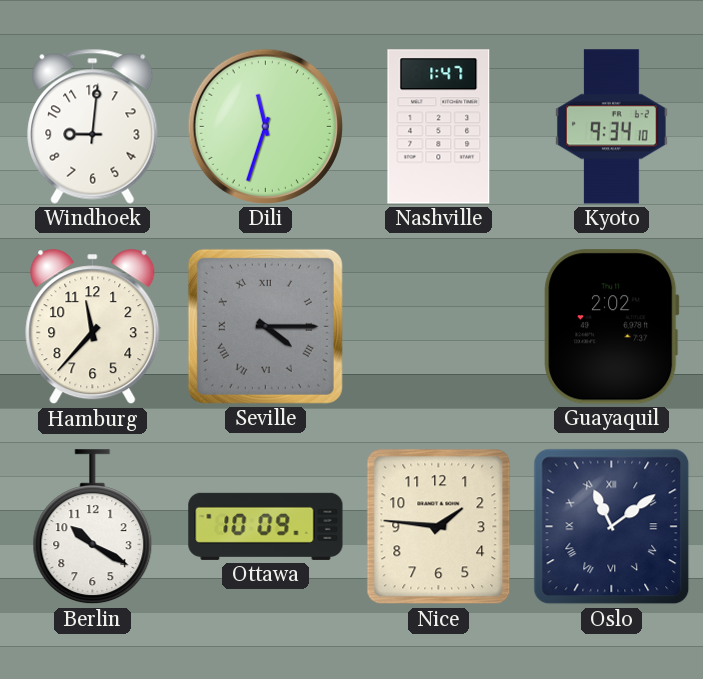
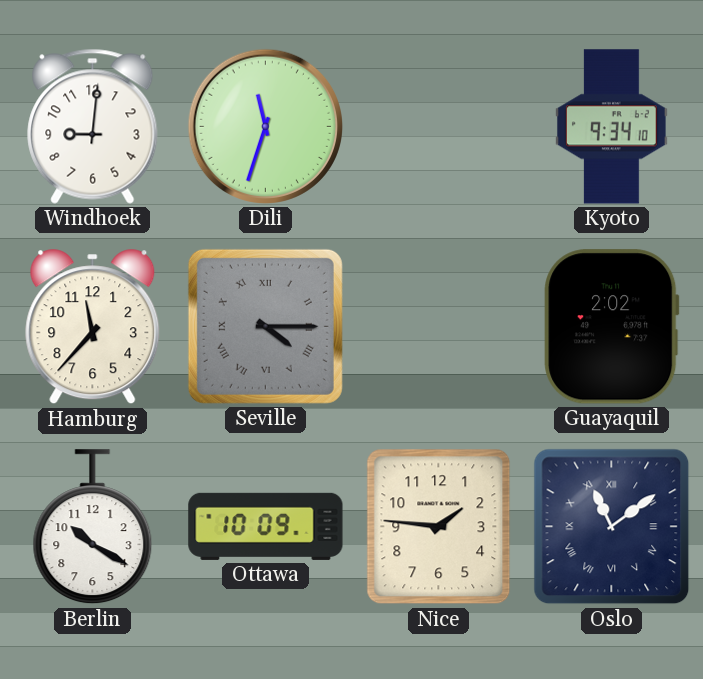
Nashville: 1:47 -> none
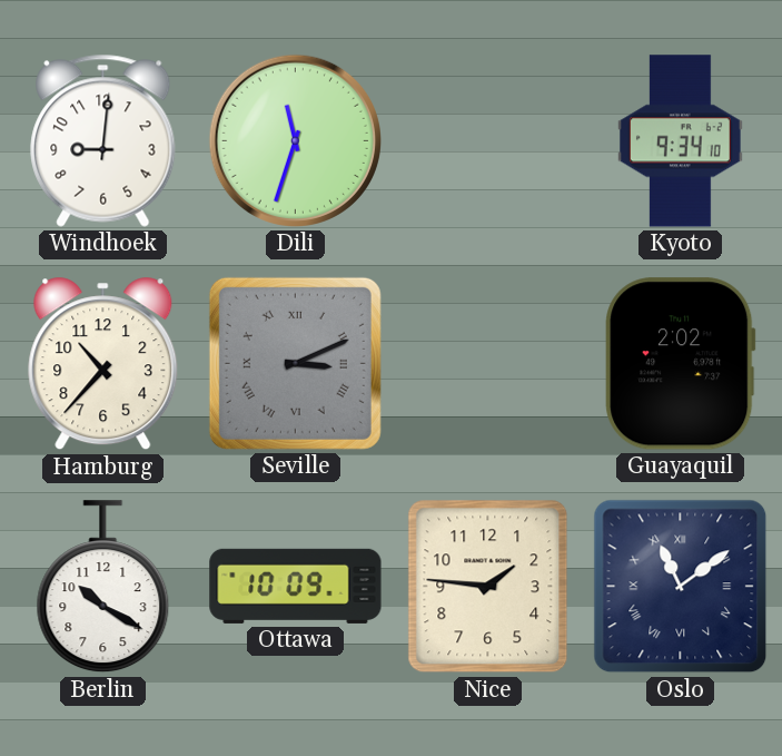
Hamburg: 11:37 -> 10:37
Seville: 4:15 -> 3:11
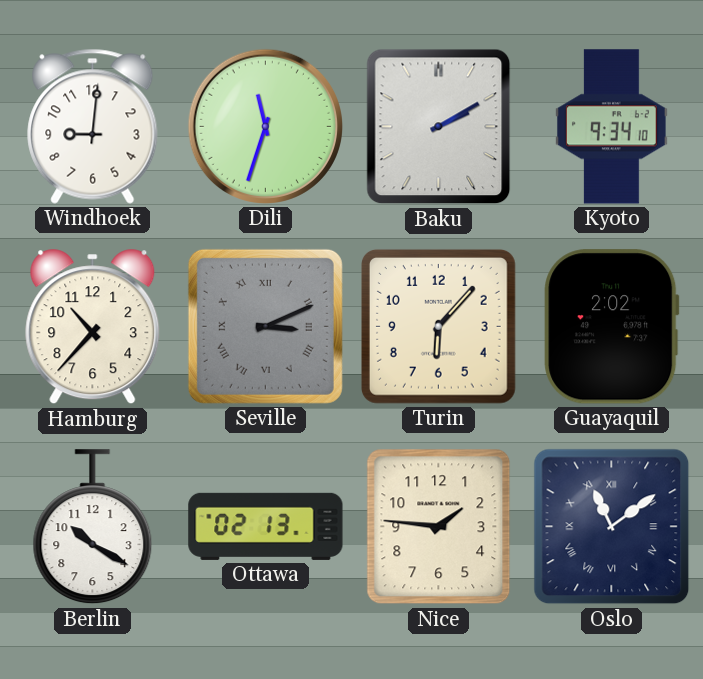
Baku: none -> 2:10
Turin: none -> 6:07
Ottawa: 10:09 -> 02:13
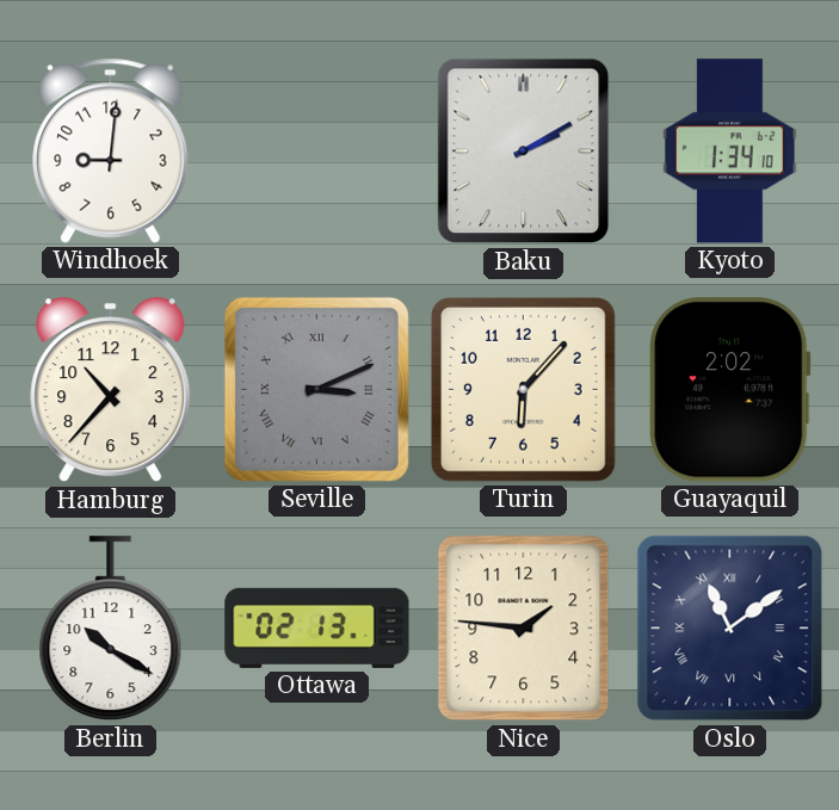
Dili: 11:33 -> none
Kyoto: 9:34 -> 1:34
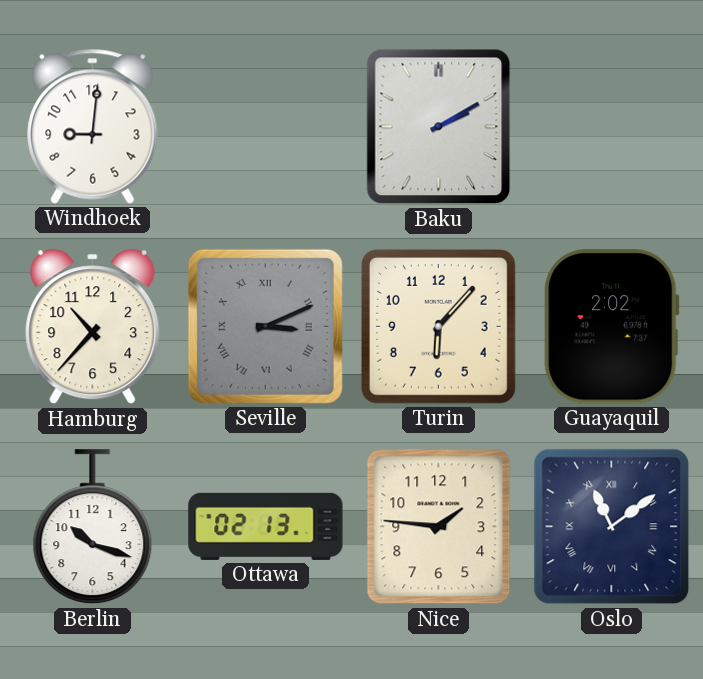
Kyoto: 1:34 -> none
Berlin: 10:20 -> 10:18
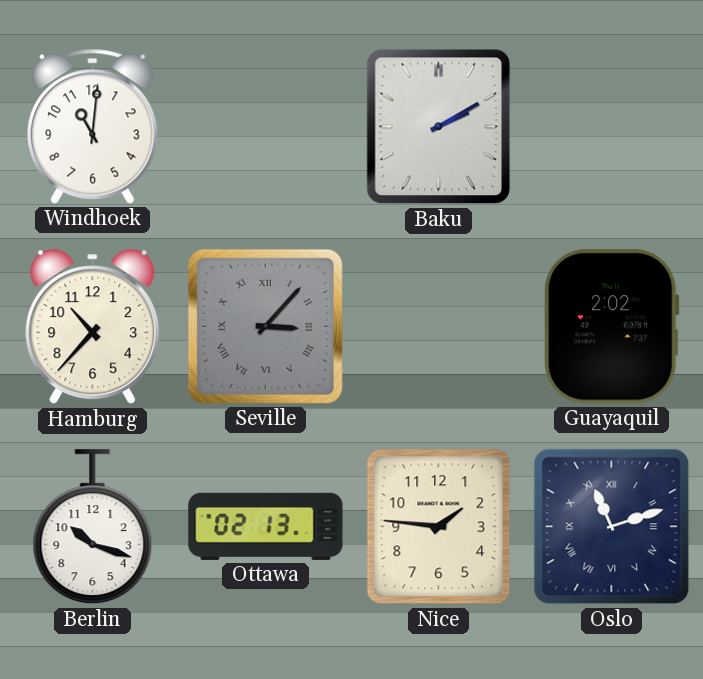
Windhoek: 9:01 -> 11:01
Seville: 3:11 -> 3:07
Turin: 6:07 -> none
Oslo: 11:09 -> 11:12
